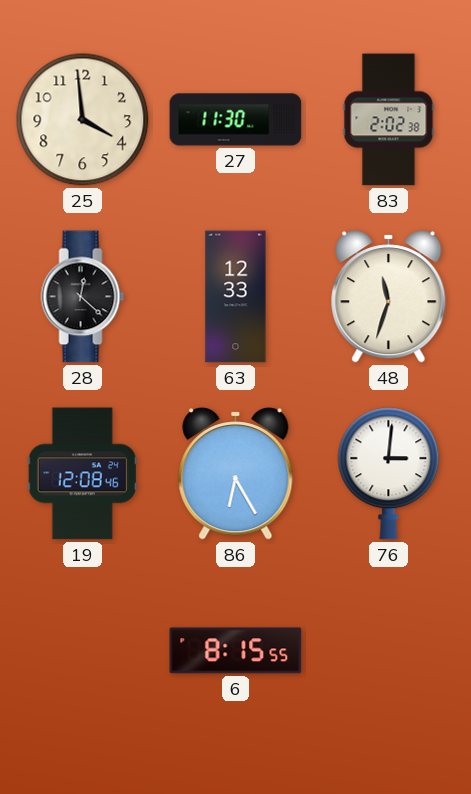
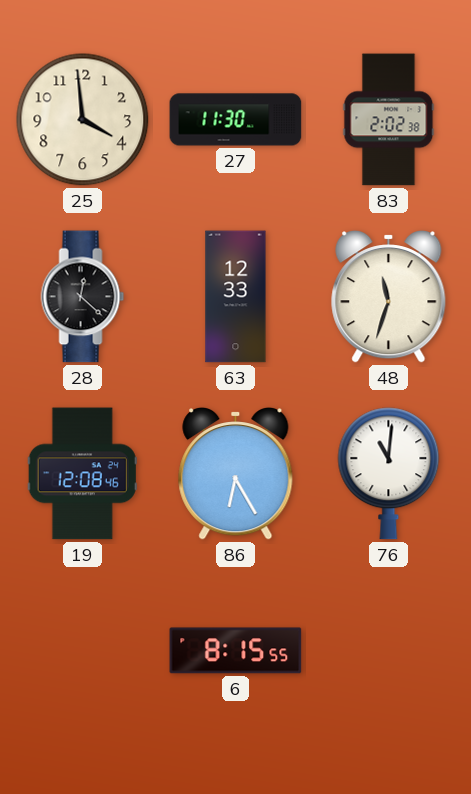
76: 3:01 -> 11:01
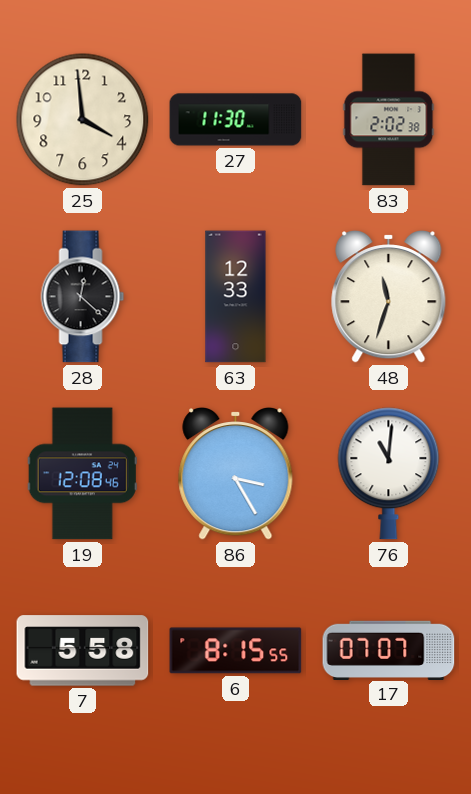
86: 6:25 -> 3:25
7: none -> 5:58
17: none -> 07:07
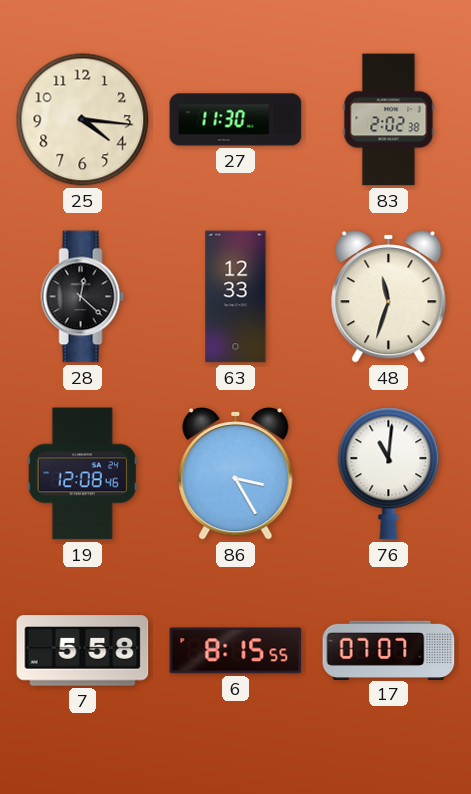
25: 3:59 -> 4:16
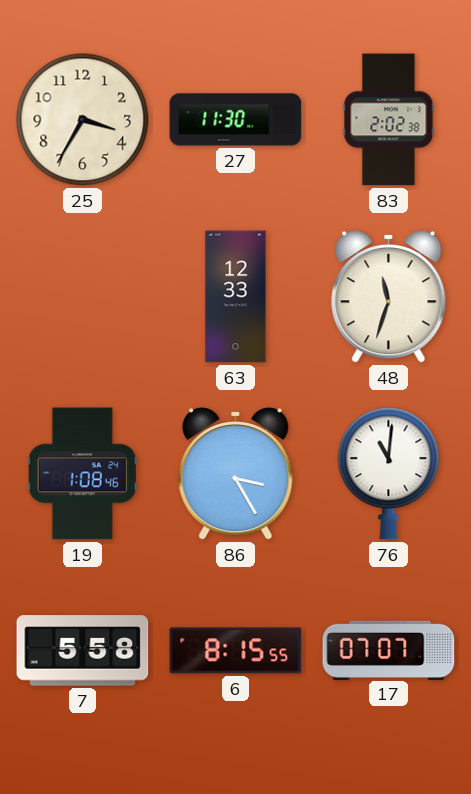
25: 4:16 -> 3:35
28: 12:22 -> none
19: 12:08 -> 1:08
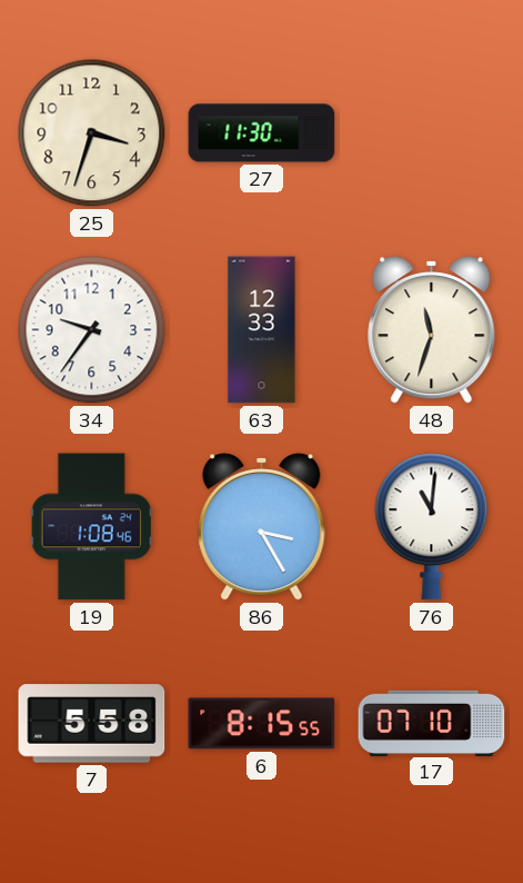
25: 3:35 -> 3:33
83: 2:02 -> none
34: none -> 9:36
17: 07:07 -> 07:10
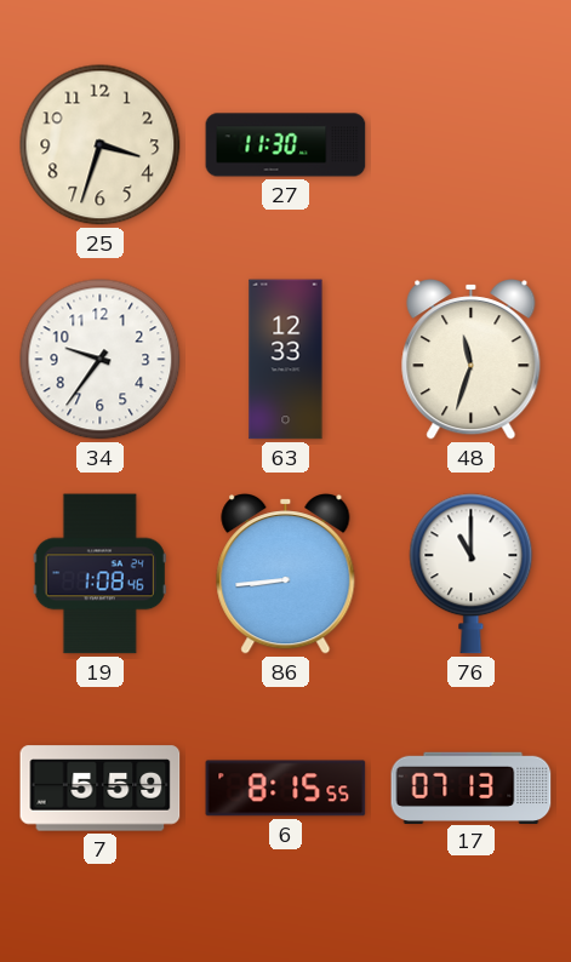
86: 3:25 -> 8:44
76: 11:01 -> 11:00
7: 5:58 -> 5:59
17: 07:10 -> 07:13
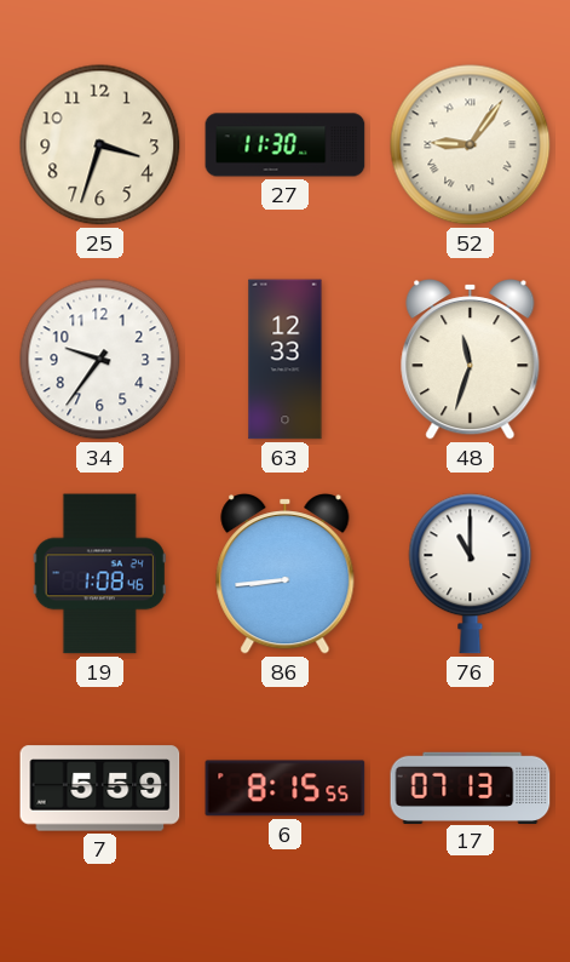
52: none -> 9:06
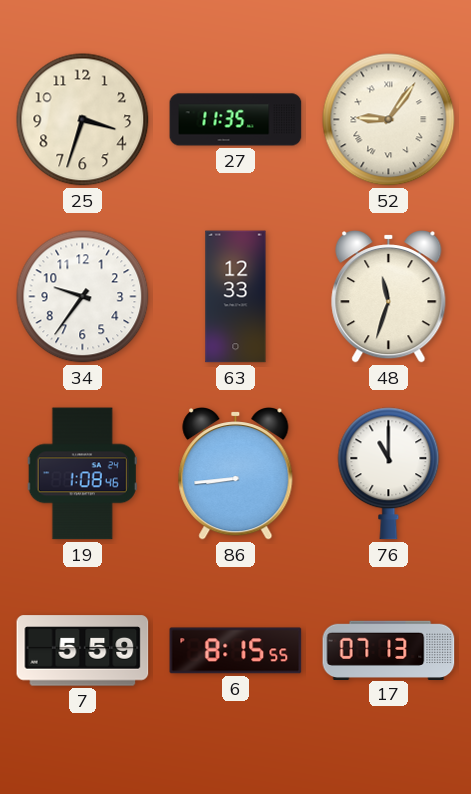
27: 11:30 -> 11:35
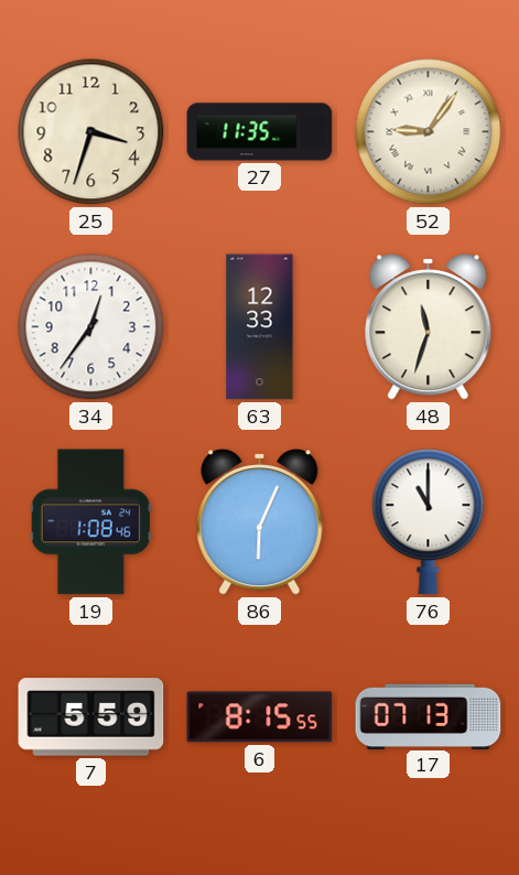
34: 9:36 -> 12:36
86: 8:44 -> 6:04
